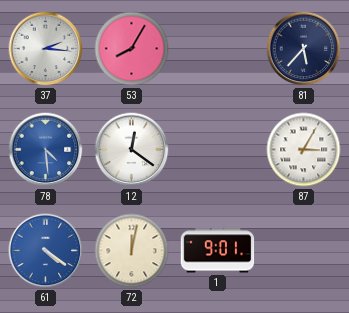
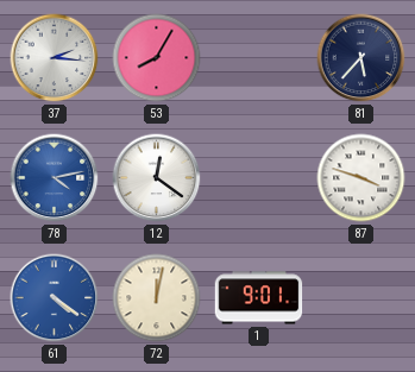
78: 4:29 -> 4:13
87: 3:05 -> 3:48
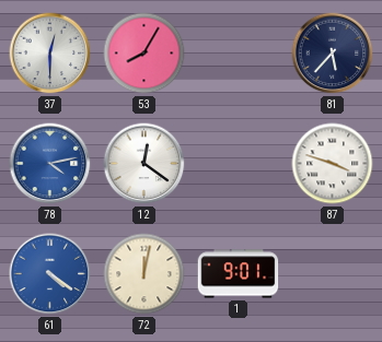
37: 2:16 -> 12:30
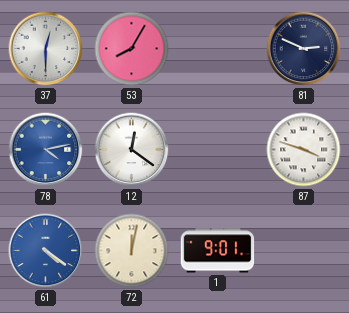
81: 5:37 -> 2:49
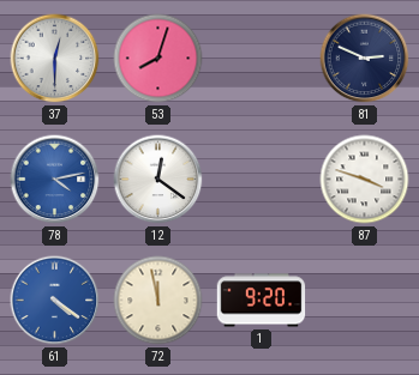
53: 8:05 -> 8:03
72: 12:02 -> 11:58
1: 9:01 -> 9:20
